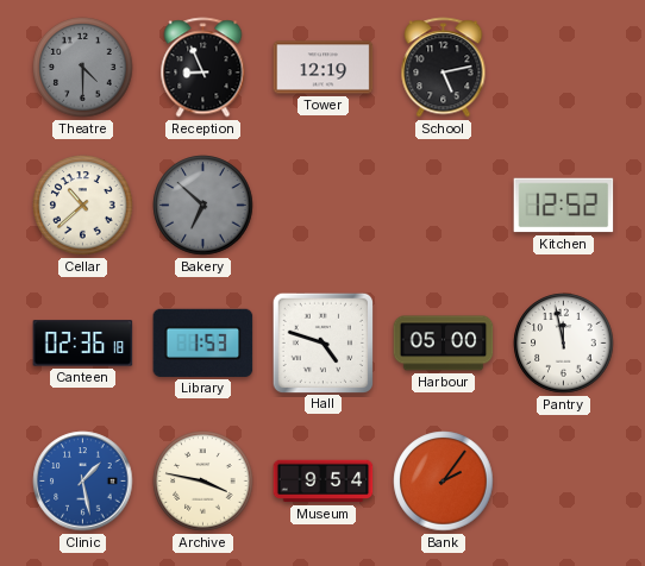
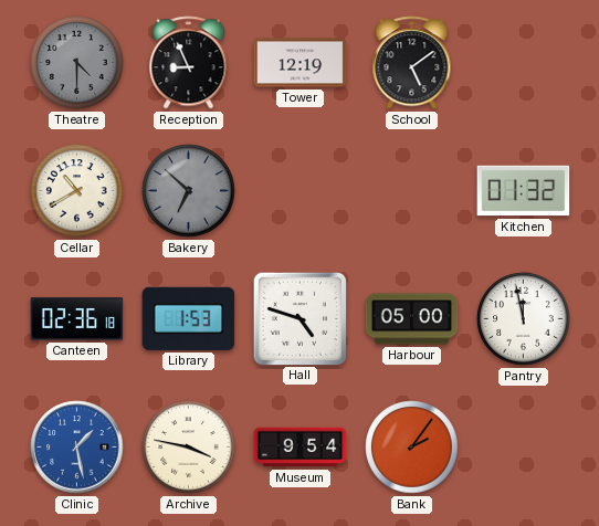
School: 5:13 -> 5:09
Cellar: 10:38 -> 10:40
Kitchen: 12:52 -> 01:32
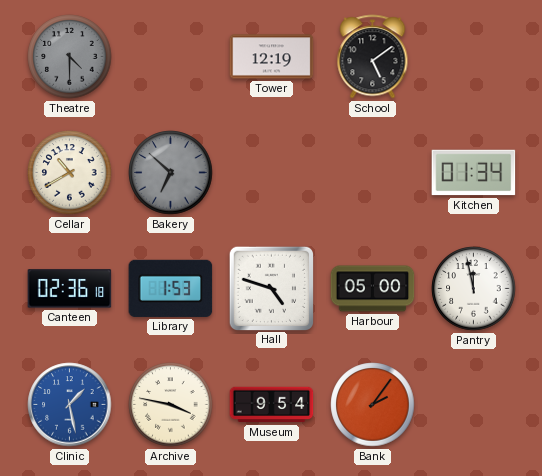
Reception: 8:56 -> none
Kitchen: 01:32 -> 01:34
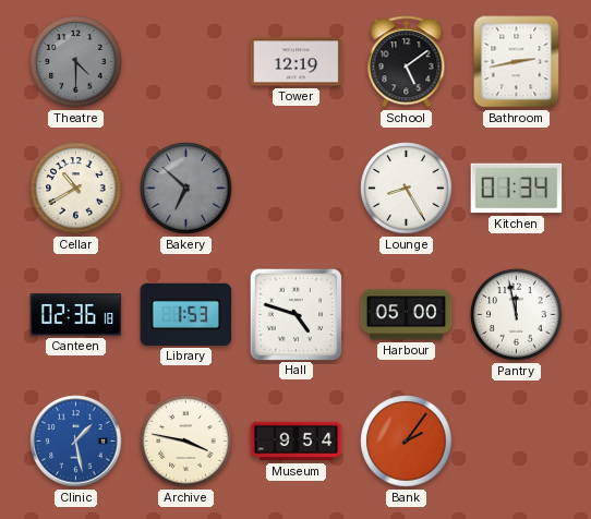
Bathroom: none -> 2:43
Lounge: none -> 8:25
